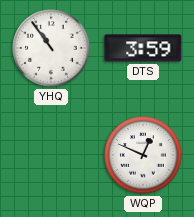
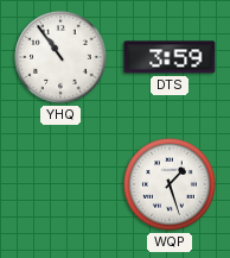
WQP: 12:49 -> 1:27
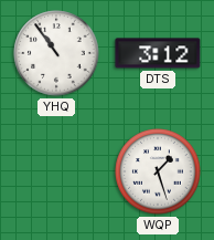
DTS: 3:59 -> 3:12
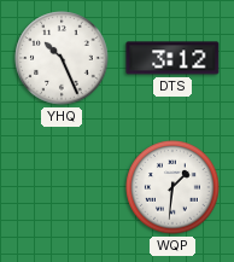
YHQ: 10:54 -> 10:26
WQP: 1:27 -> 1:31
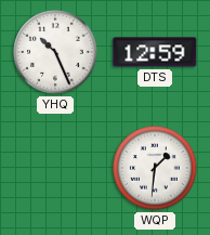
DTS: 3:12 -> 12:59
